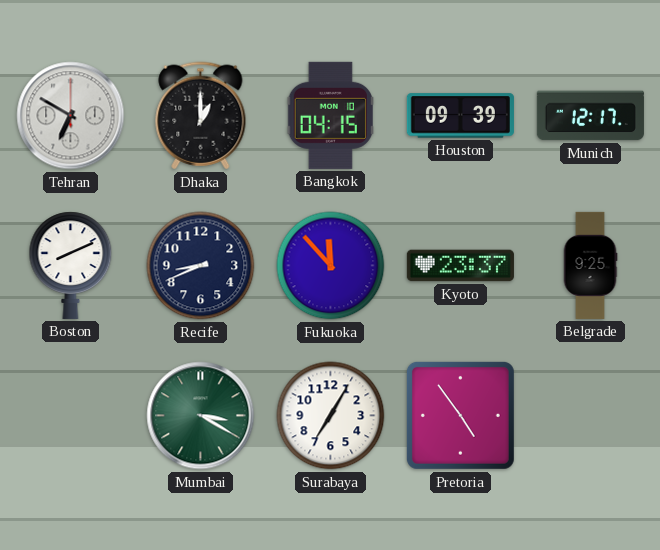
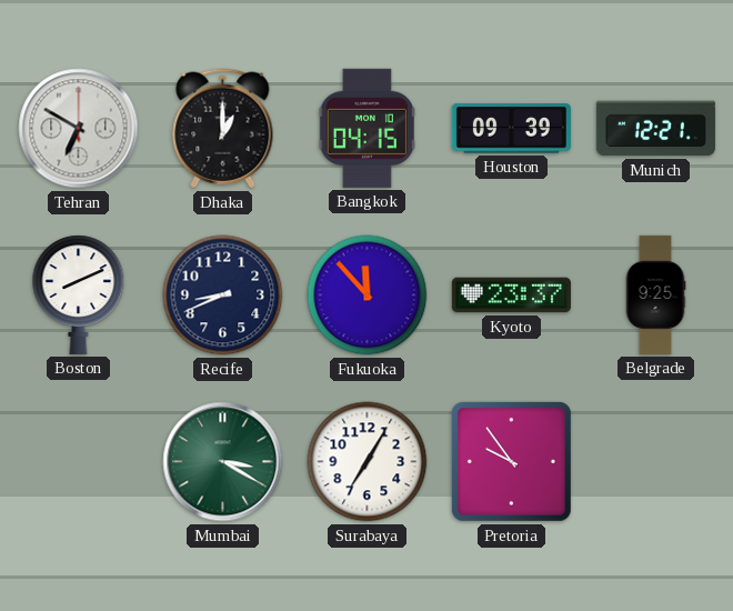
Munich: 12:17 -> 12:21
Pretoria: 4:54 -> 9:54
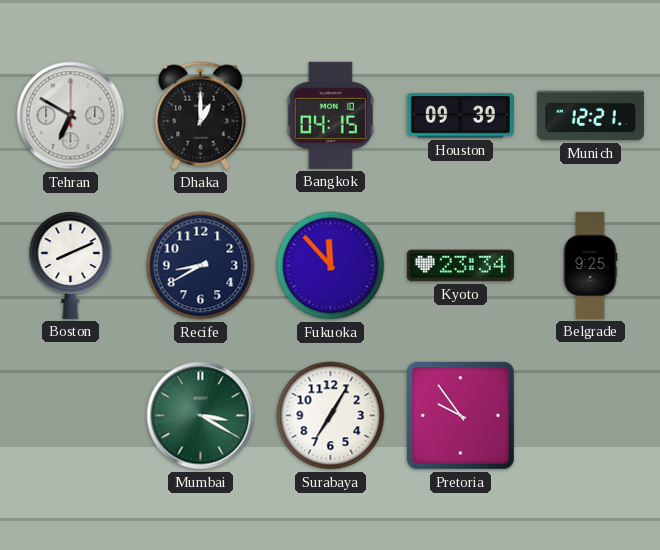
Recife: 8:41 -> 8:40
Kyoto: 23:37 -> 23:34
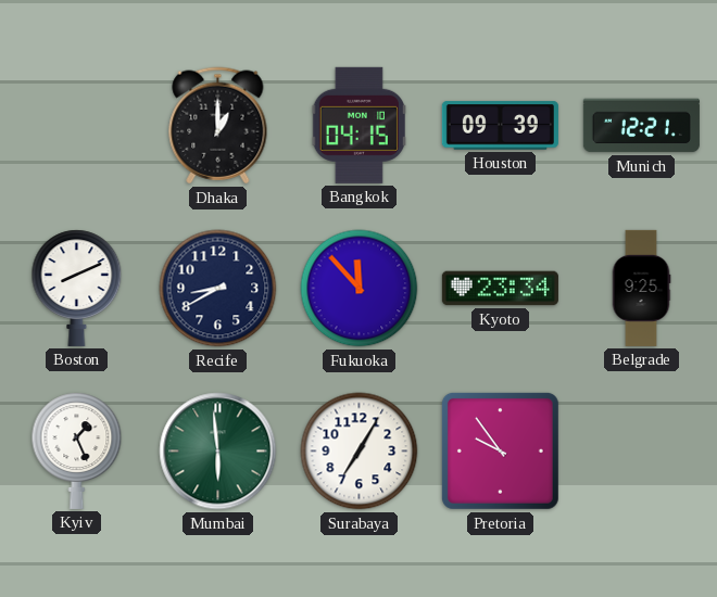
Tehran: 6:50 -> none
Kyiv: none -> 1:26
Mumbai: 3:20 -> 5:59
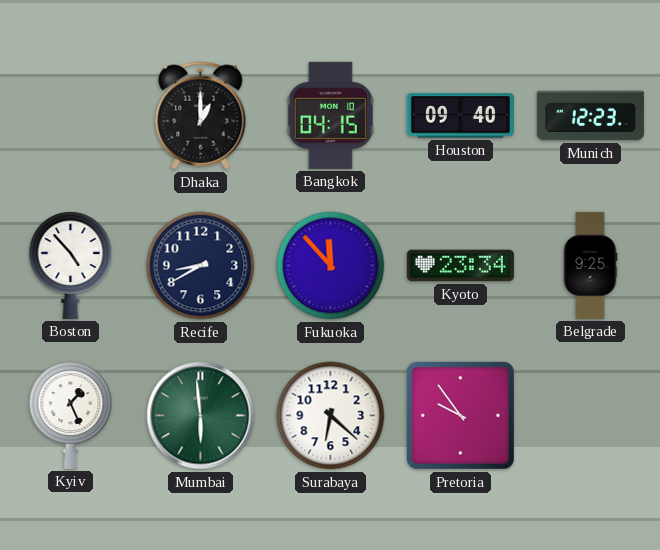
Houston: 09:39 -> 09:40
Munich: 12:21 -> 12:23
Boston: 8:11 -> 4:53
Surabaya: 7:05 -> 6:22
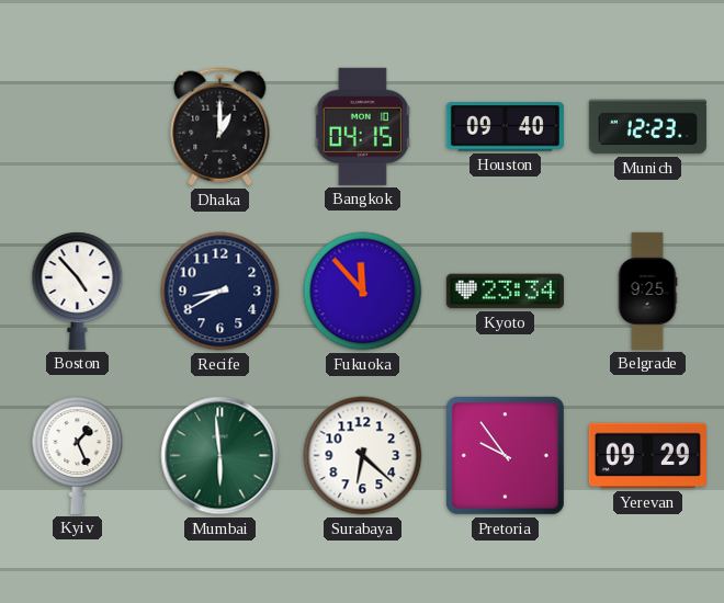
Yerevan: none -> 09:29
